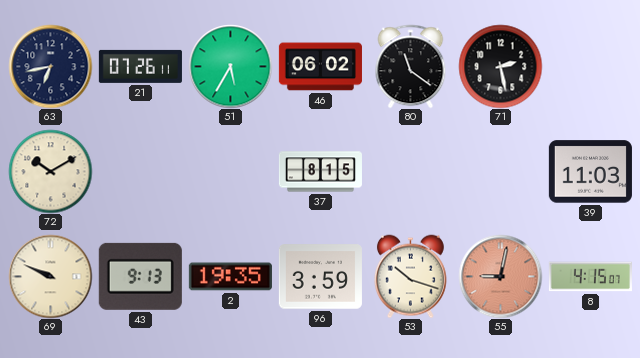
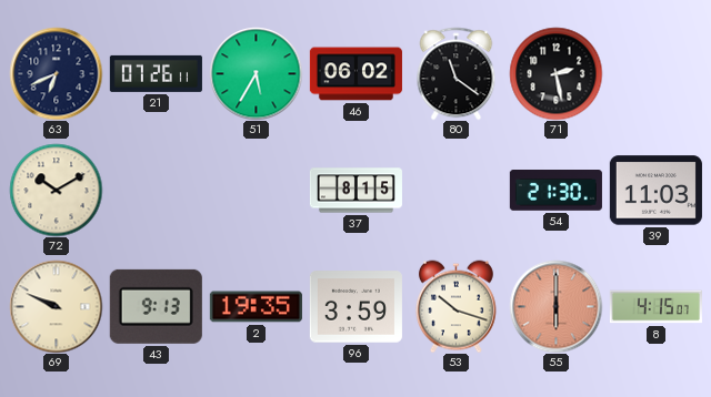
63: 6:43 -> 6:41
54: none -> 21:30
55: 9:02 -> 6:00
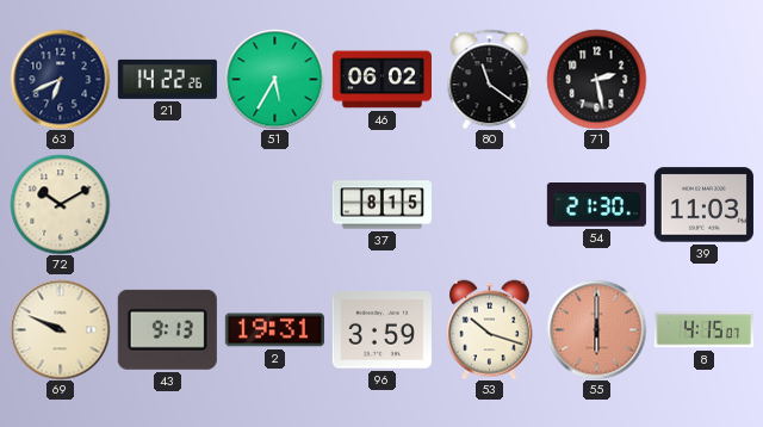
21: 07:26 -> 14:22
2: 19:35 -> 19:31
